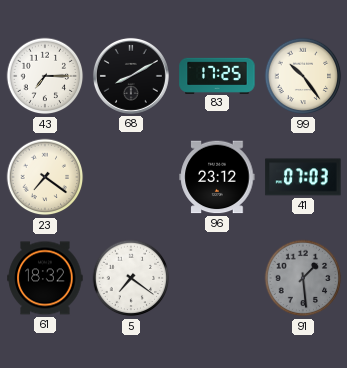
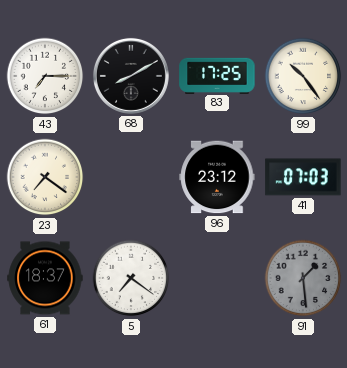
61: 18:32 -> 18:37
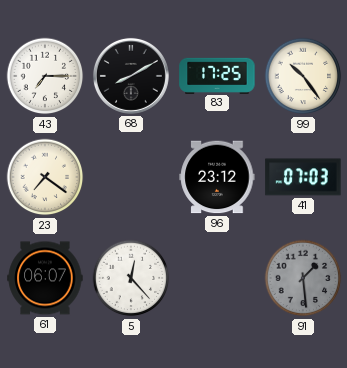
61: 18:37 -> 06:07
5: 7:21 -> 12:23
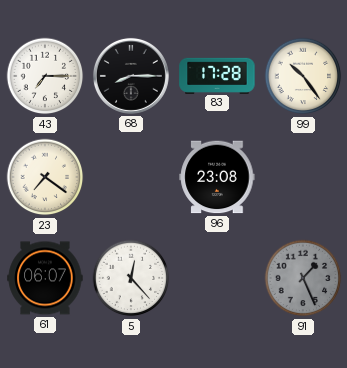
68: 8:10 -> 8:15
83: 17:25 -> 17:28
96: 23:12 -> 23:08
41: 07:03 -> none
91: 1:29 -> 1:26
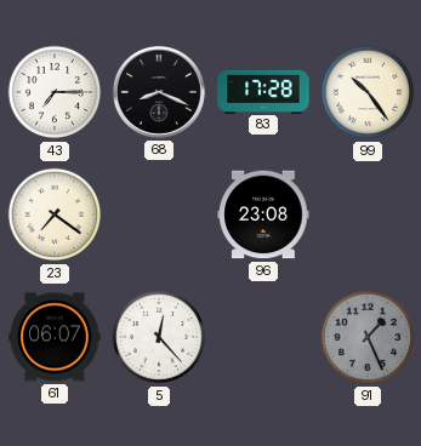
68: 8:15 -> 8:19
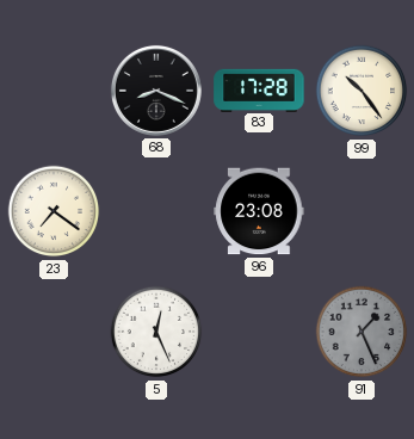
43: 7:15 -> none
61: 06:07 -> none
5: 12:23 -> 12:26
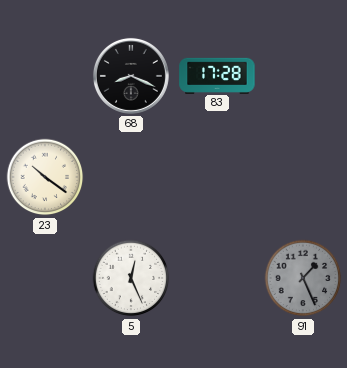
99: 10:24 -> none
23: 7:21 -> 10:21
96: 23:08 -> none
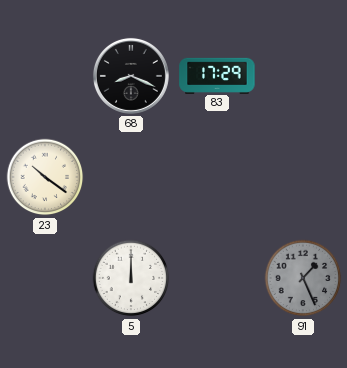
83: 17:28 -> 17:29
5: 12:26 -> 12:00
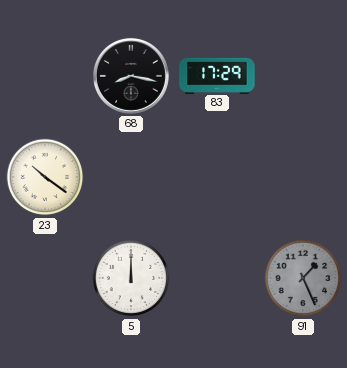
68: 8:19 -> 8:17
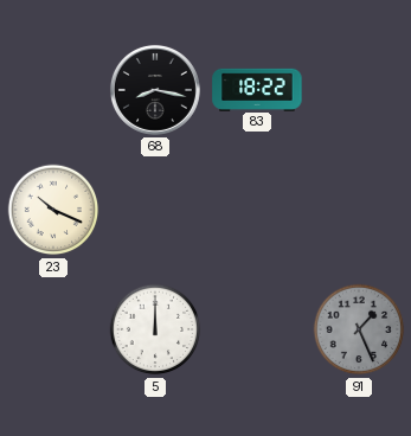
83: 17:29 -> 18:22
23: 10:21 -> 10:19
